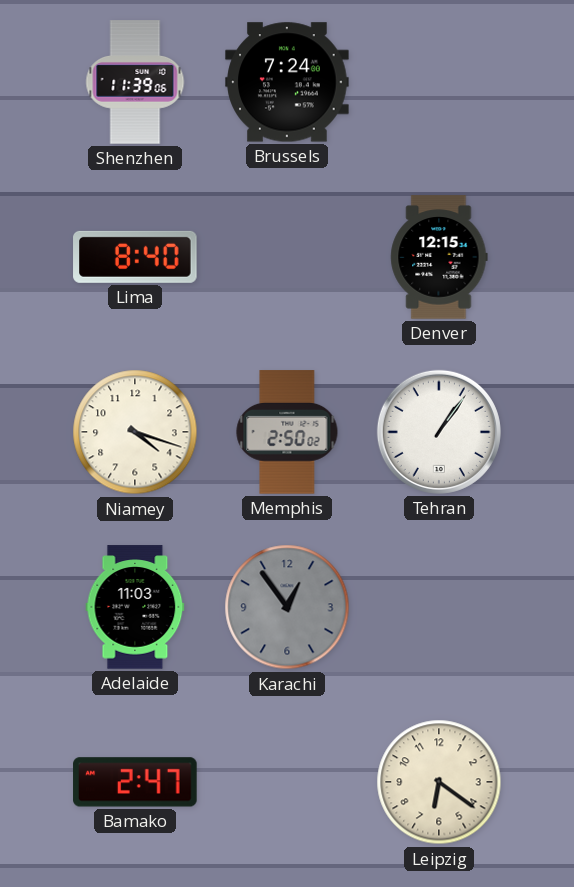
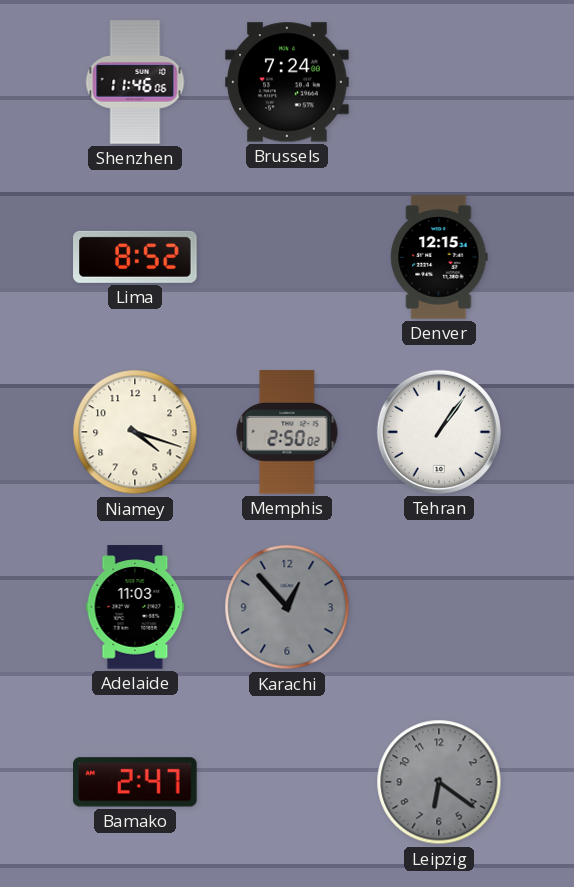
Shenzhen: 11:39 -> 11:46
Lima: 8:40 -> 8:52
Karachi: 12:54 -> 12:53
Leipzig dial: cream -> grey
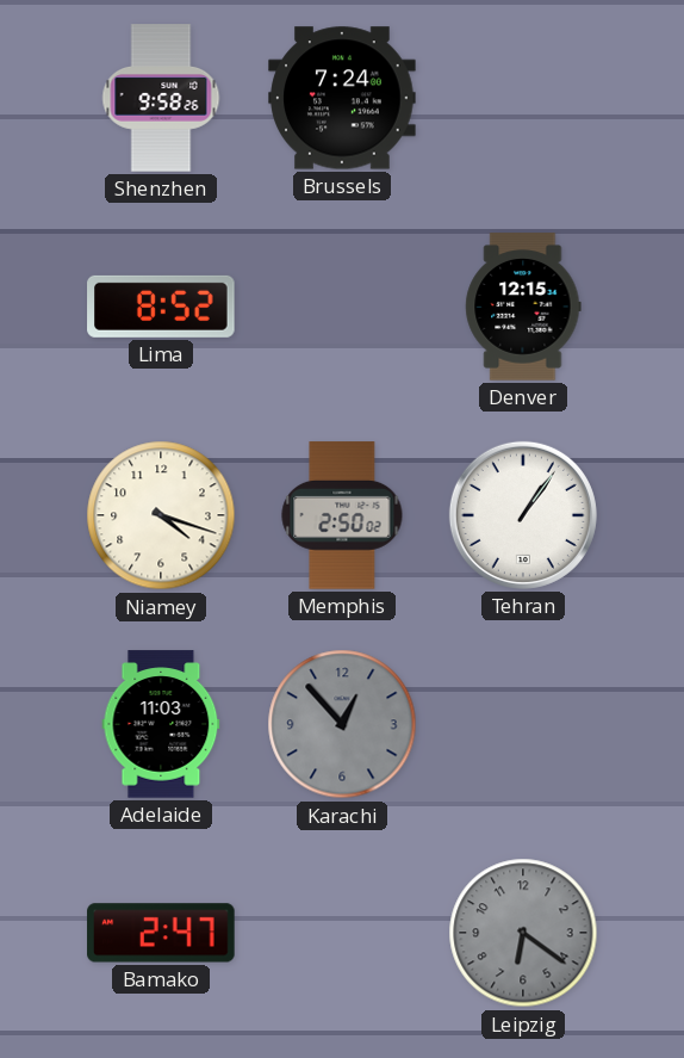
Shenzhen: 11:46 -> 9:58
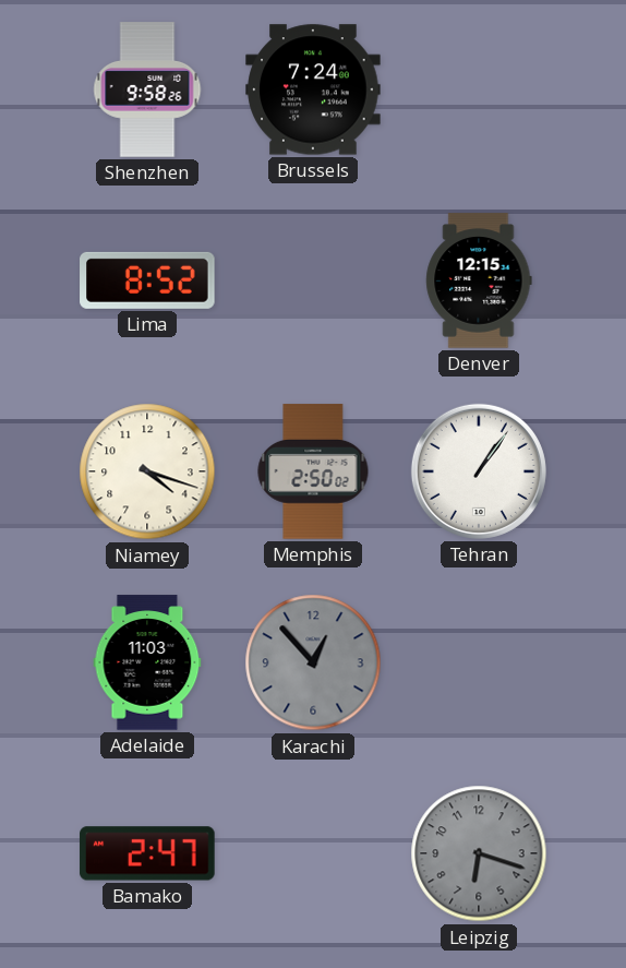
Leipzig: 6:21 -> 6:18
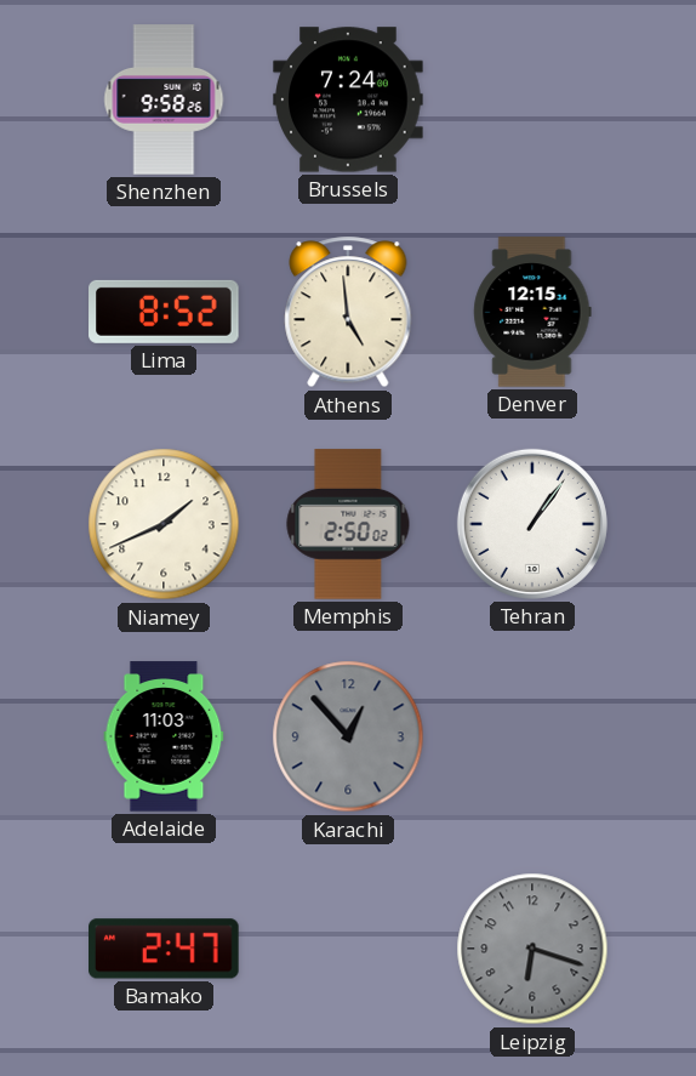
Athens: none -> 4:59
Niamey: 4:18 -> 1:41
